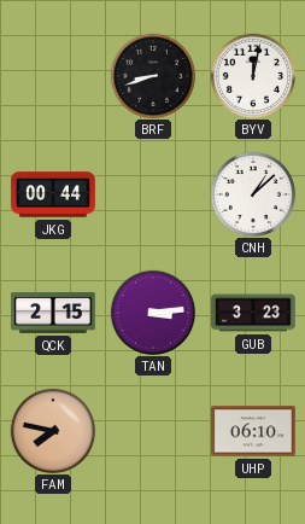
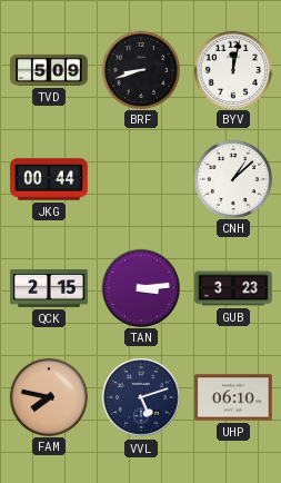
TVD: none -> 5:09
VVL: none -> 5:12
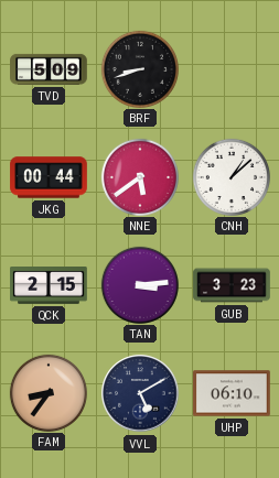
BYV: 12:02 -> none
NNE: none -> 5:39
FAM: 7:47 -> 8:36
VVL: 5:12 -> 5:10
